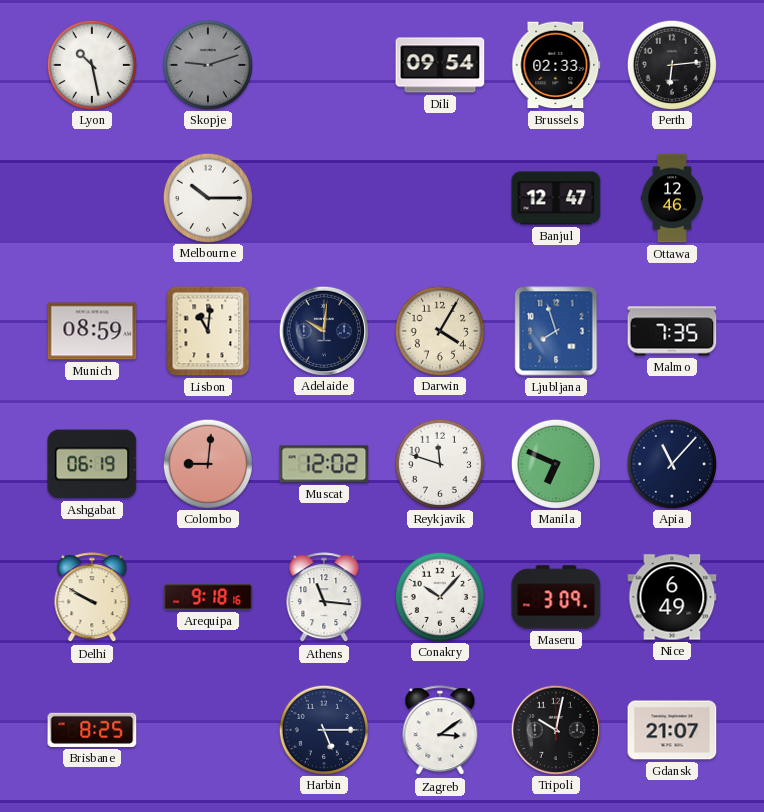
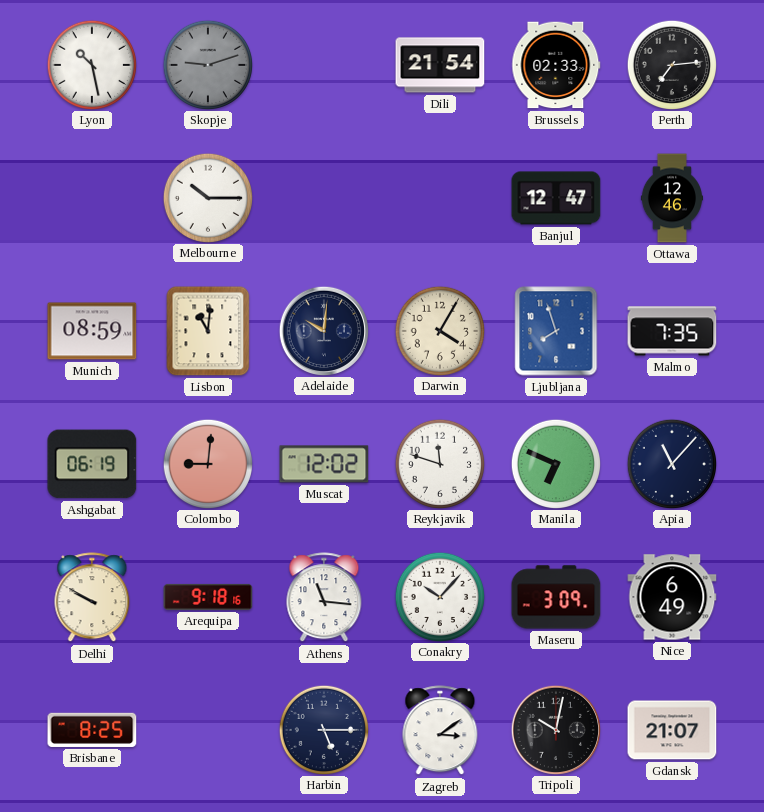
Dili: 09:54 -> 21:54
Perth: 6:14 -> 7:14
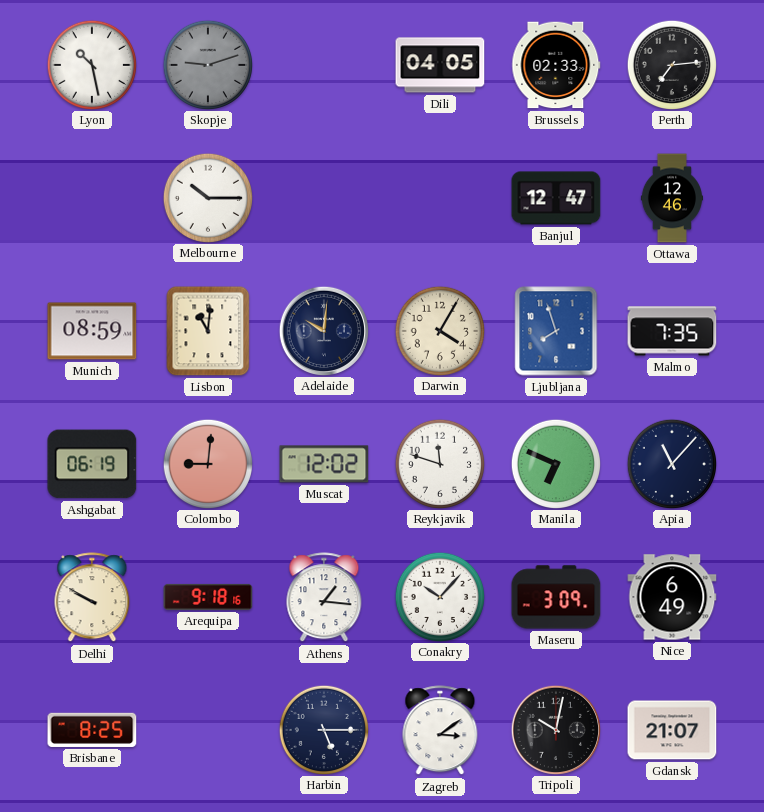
Dili: 21:54 -> 04:05
Athens: 11:16 -> 1:16
